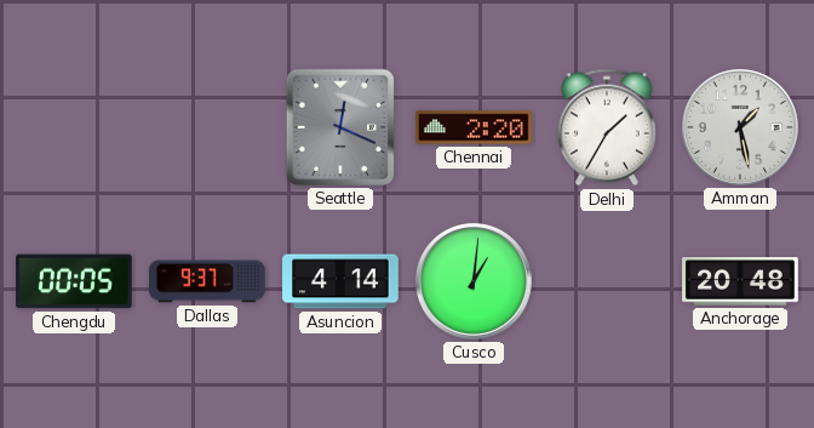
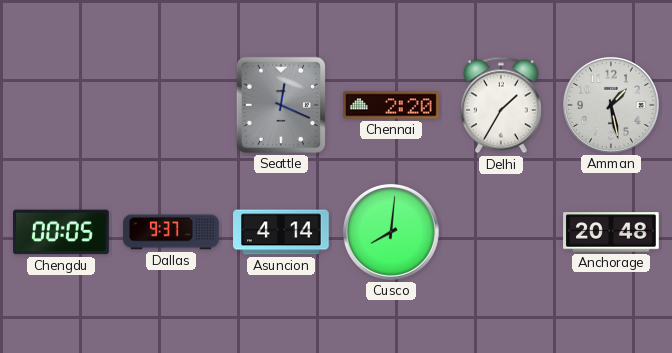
Cusco: 1:01 -> 8:01
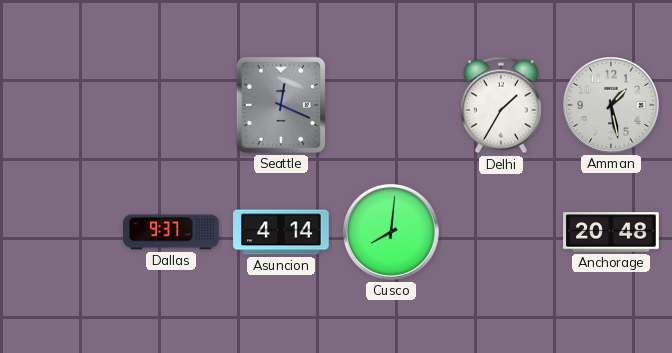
Chennai: 2:20 -> none
Chengdu: 00:05 -> none
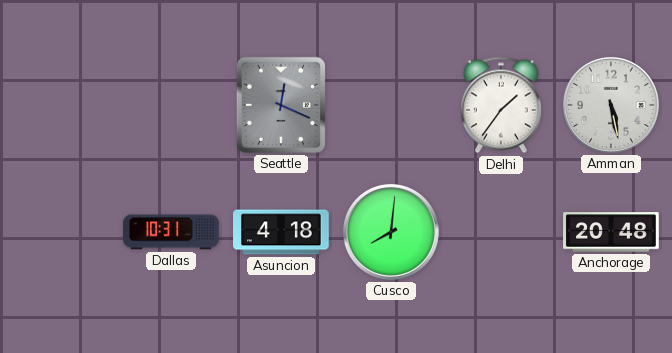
Delhi: 1:35 -> 1:36
Amman: 1:28 -> 5:28
Dallas: 9:37 -> 10:31
Asuncion: 4:14 -> 4:18
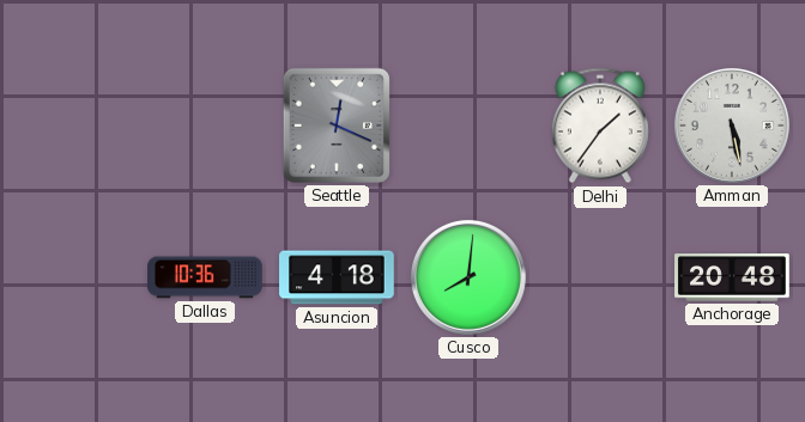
Dallas: 10:31 -> 10:36
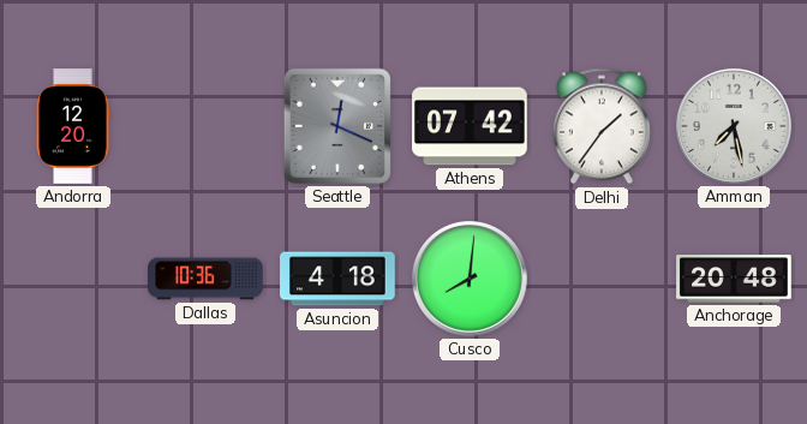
Andorra: none -> 12:20
Athens: none -> 07:42
Amman: 5:28 -> 7:28
